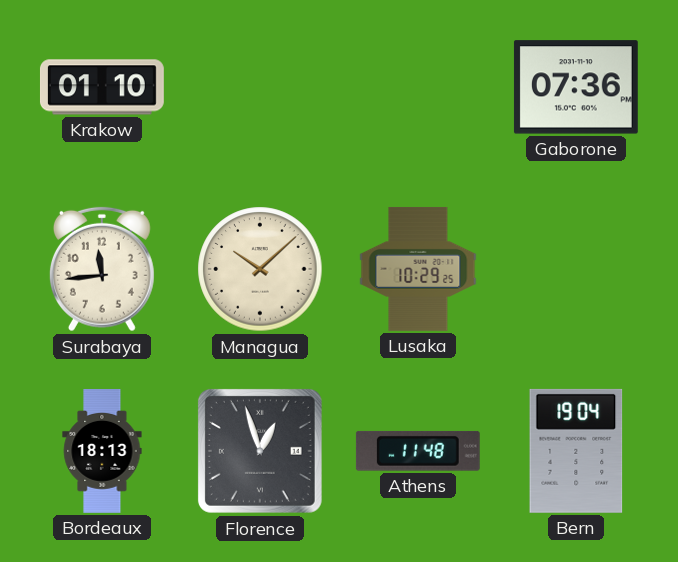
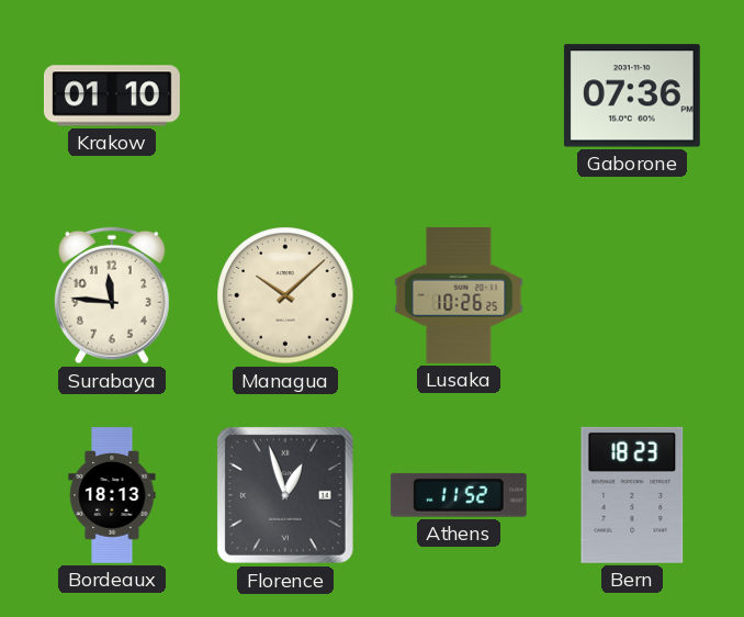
Surabaya: 11:44 -> 11:46
Lusaka: 10:29 -> 10:26
Athens: 11:48 -> 11:52
Bern: 19:04 -> 18:23
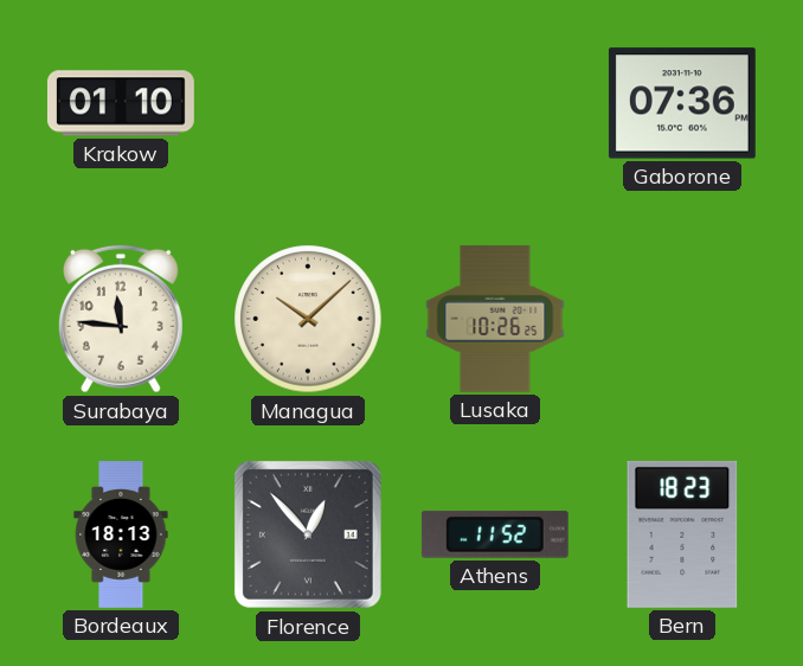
Florence: 12:57 -> 12:53
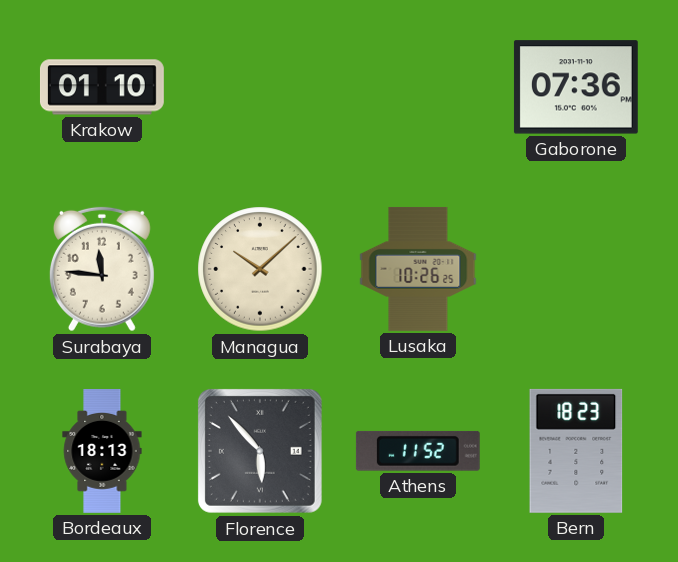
Florence: 12:53 -> 5:53
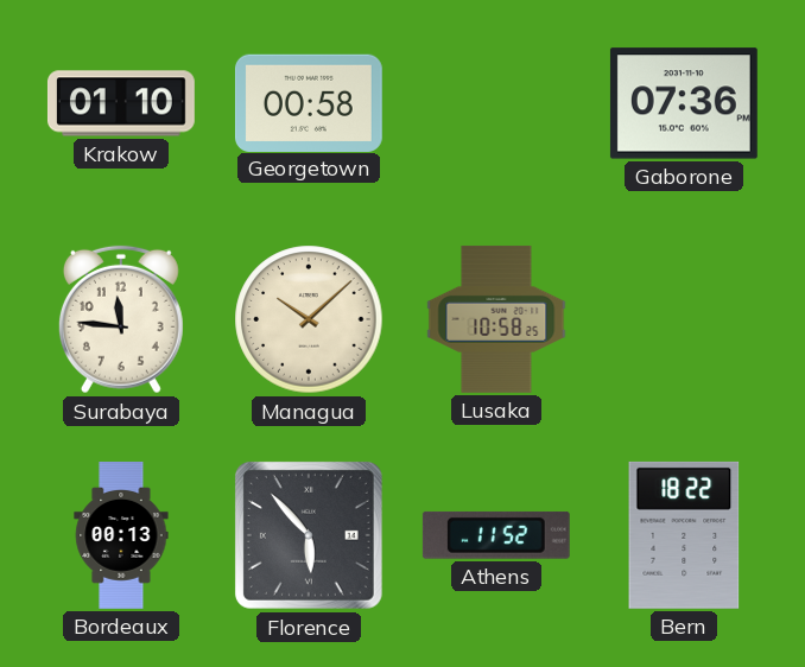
Georgetown: none -> 00:58
Lusaka: 10:26 -> 10:58
Bordeaux: 18:13 -> 00:13
Bern: 18:23 -> 18:22
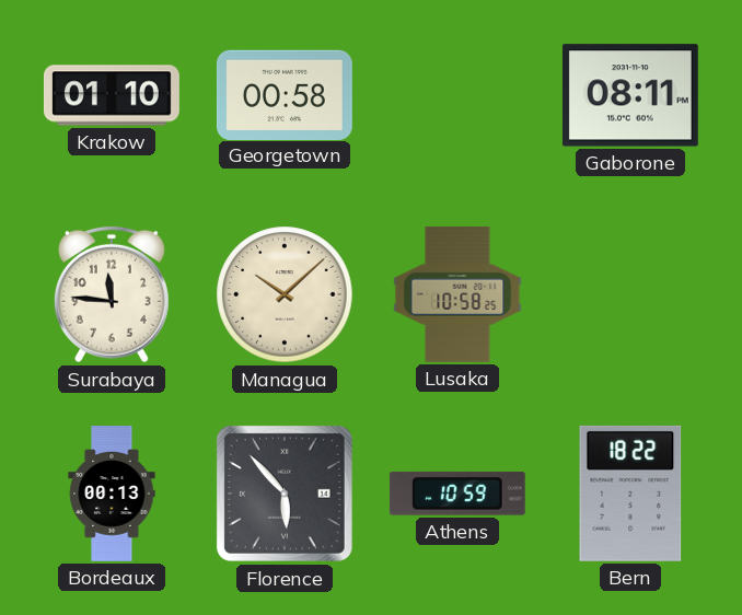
Gaborone: 07:36 -> 08:11
Athens: 11:52 -> 10:59
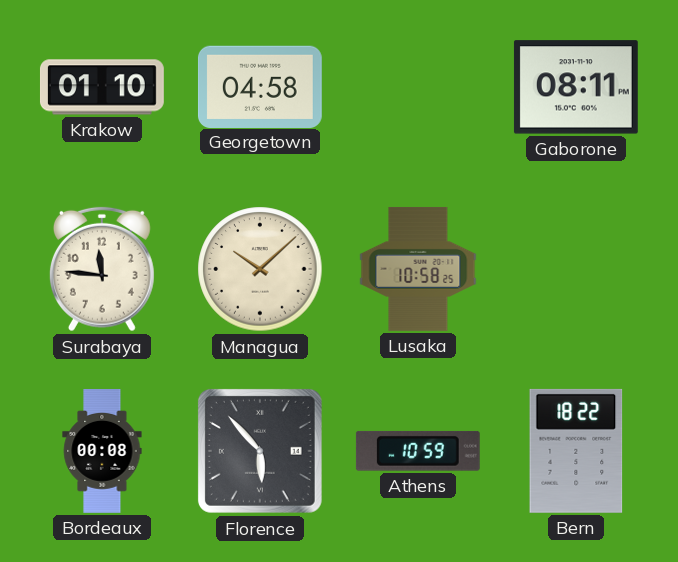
Georgetown: 00:58 -> 04:58
Bordeaux: 00:13 -> 00:08
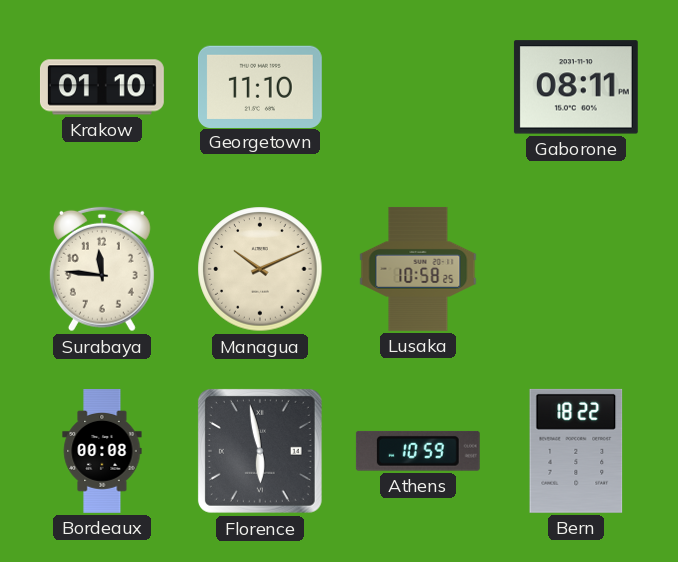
Georgetown: 04:58 -> 11:10
Managua: 10:08 -> 10:11
Florence: 5:53 -> 5:58
